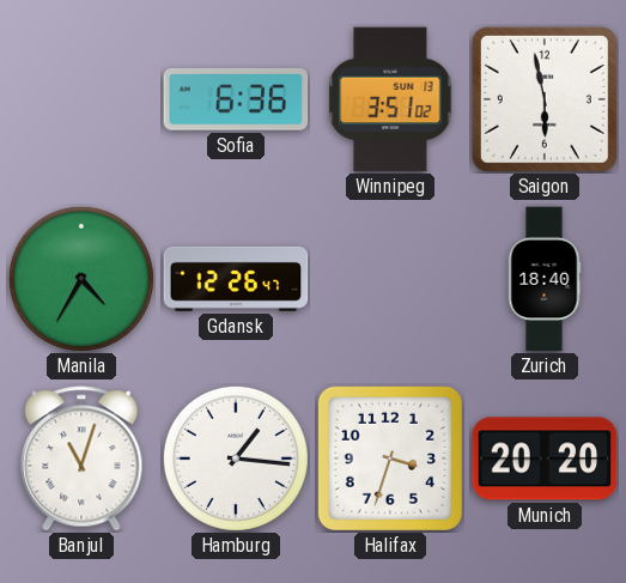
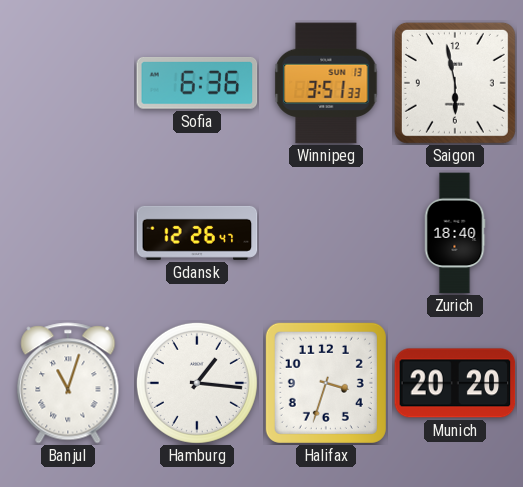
Winnipeg: 3:51:02 -> 3:51:33
Manila: 4:35 -> none
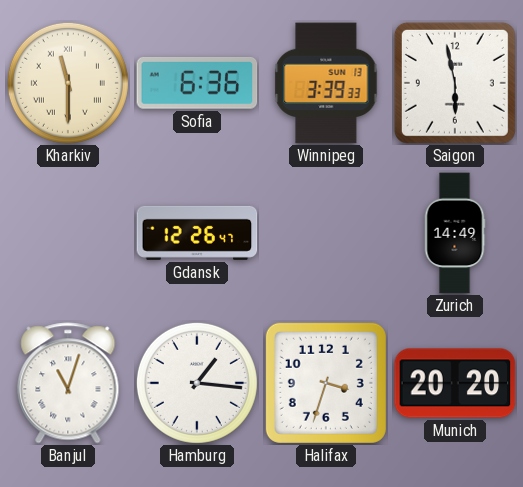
Kharkiv: none -> 11:30
Winnipeg: 3:51 -> 3:39
Zurich: 18:40 -> 14:49
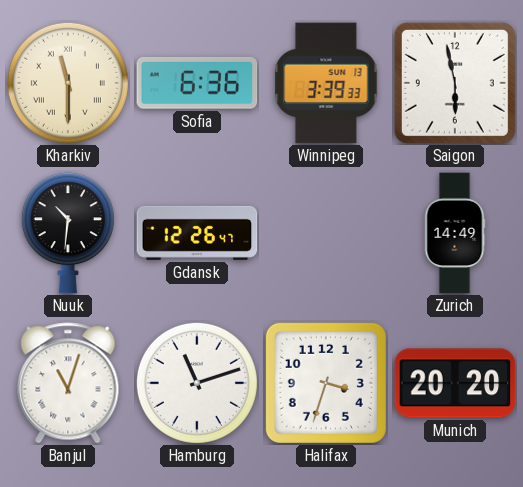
Nuuk: none -> 10:31
Hamburg: 1:16 -> 11:12
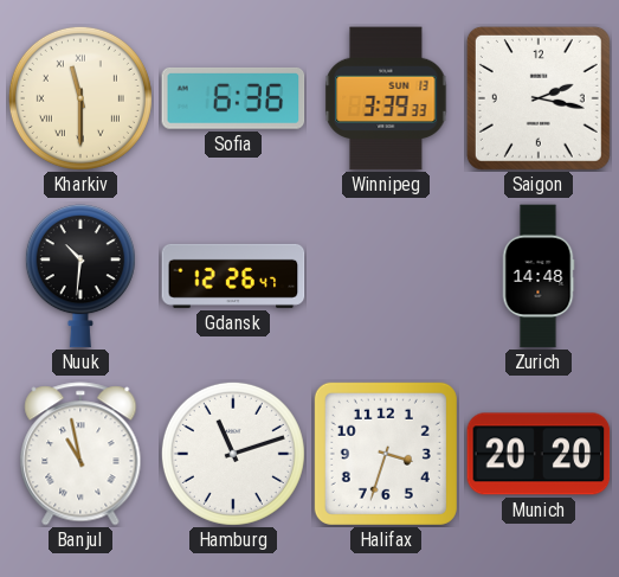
Saigon: 5:58 -> 2:17
Zurich: 14:49 -> 14:48
Banjul: 11:03 -> 10:58
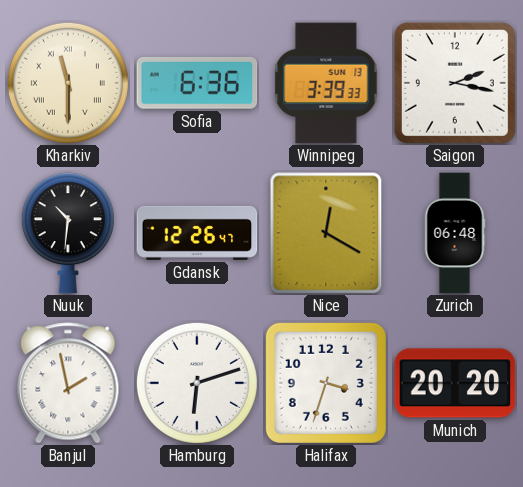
Nice: none -> 12:20
Zurich: 14:48 -> 06:48
Banjul: 10:58 -> 1:58
Hamburg: 11:12 -> 6:12
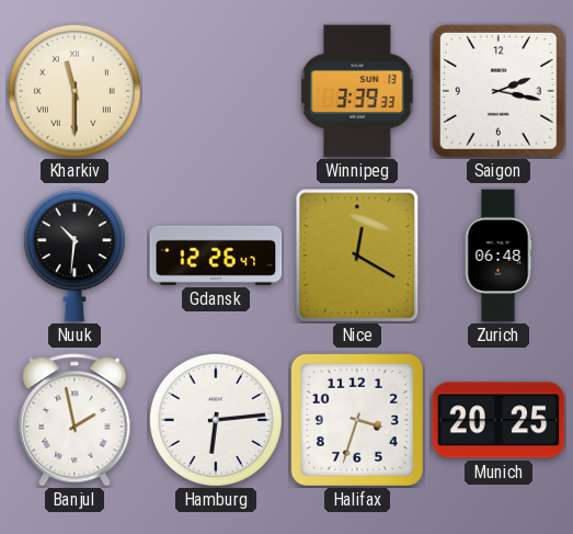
Sofia: 6:36 -> none
Hamburg: 6:12 -> 6:14
Munich: 20:20 -> 20:25
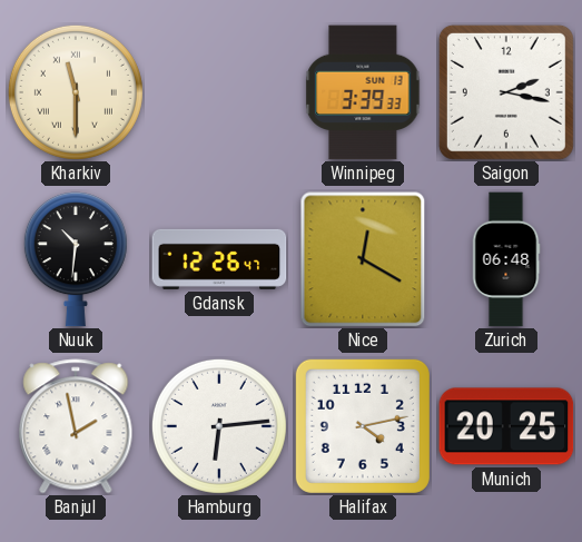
Halifax: 3:33 -> 4:13
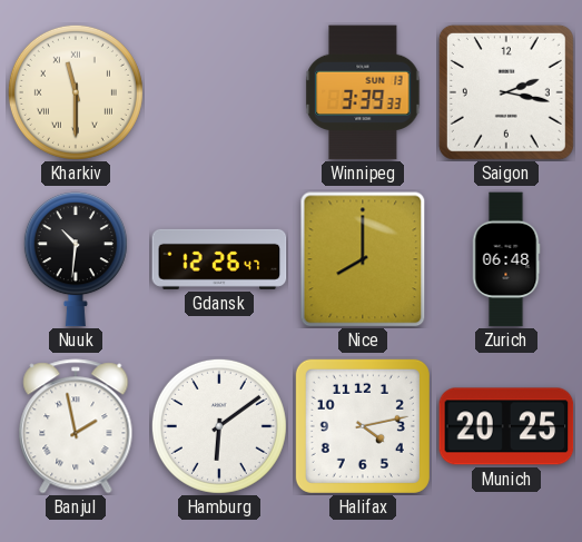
Nice: 12:20 -> 8:00
Hamburg: 6:14 -> 6:09
